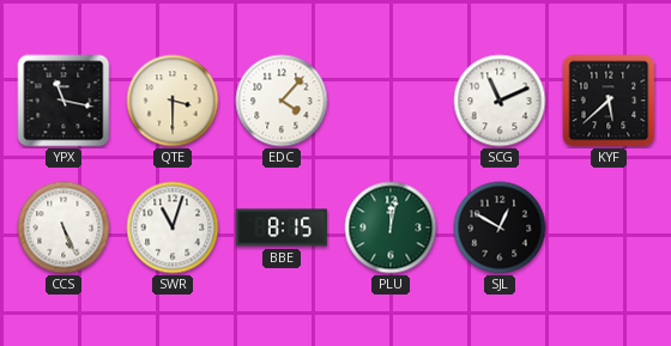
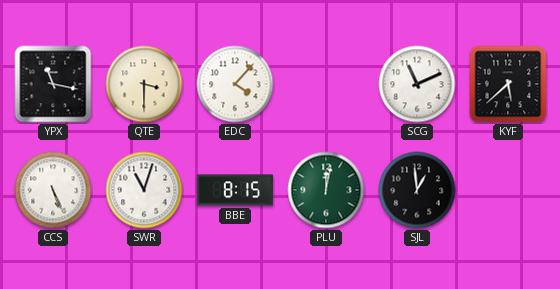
SJL: 12:50 -> 12:59
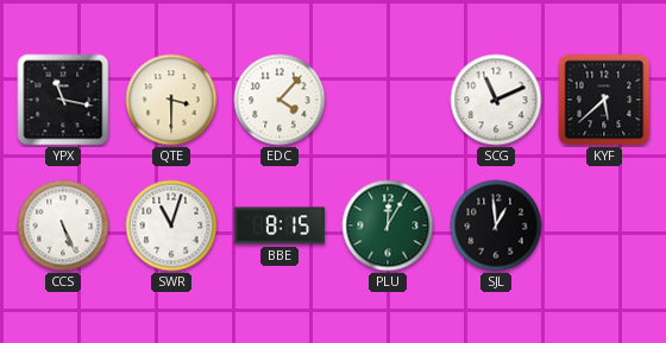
PLU: 12:02 -> 12:05
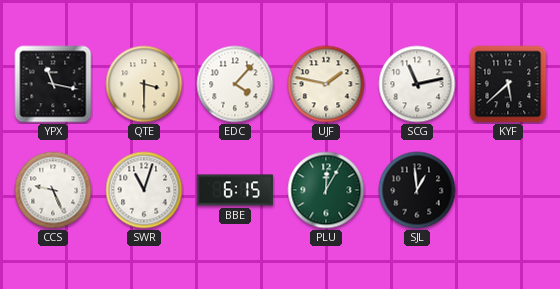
UJF: none -> 1:47
SCG: 11:11 -> 11:13
CCS: 5:26 -> 9:26
BBE: 8:15 -> 6:15
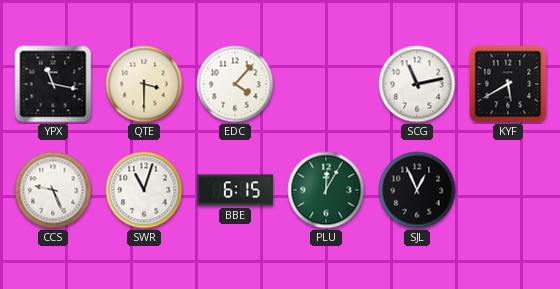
UJF: 1:47 -> none
KYF: 5:38 -> 5:40
SJL: 12:59 -> 12:56
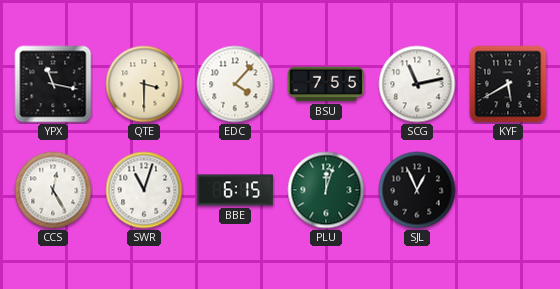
BSU: none -> 7:55
CCS: 9:26 -> 12:25
PLU: 12:05 -> 12:03
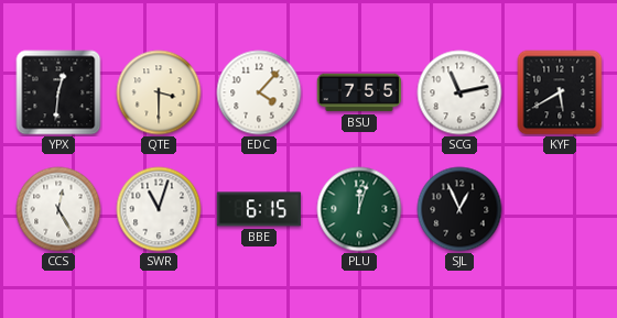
YPX: 11:17 -> 12:31
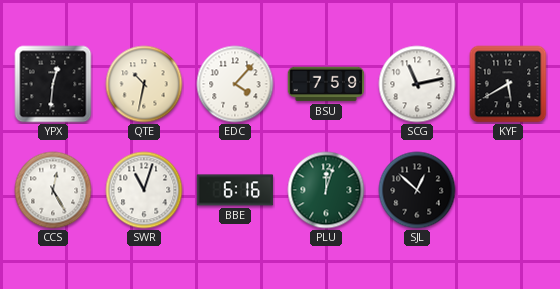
QTE: 3:30 -> 10:32
BSU: 7:55 -> 7:59
BBE: 6:15 -> 6:16
SJL: 12:56 -> 12:52
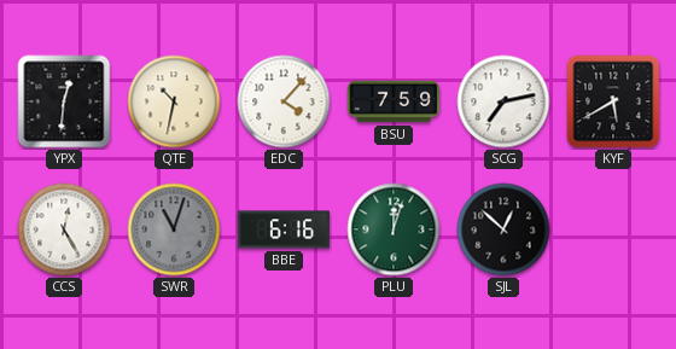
SCG: 11:13 -> 7:13
SWR dial: white -> grey
